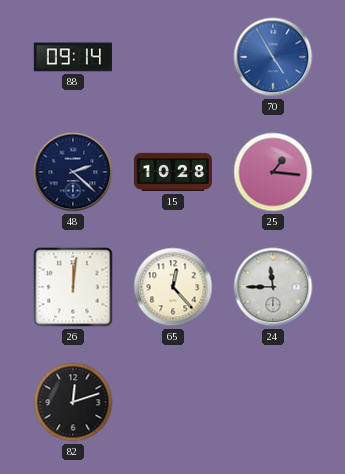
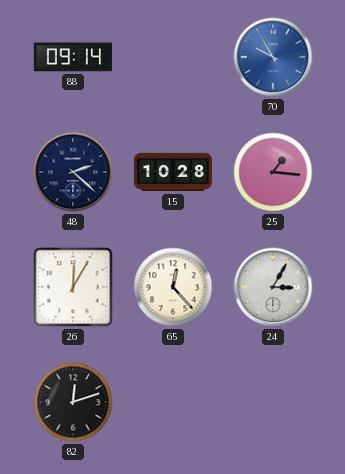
70: 4:55 -> 9:55
26: 12:01 -> 12:05
24: 11:45 -> 3:05
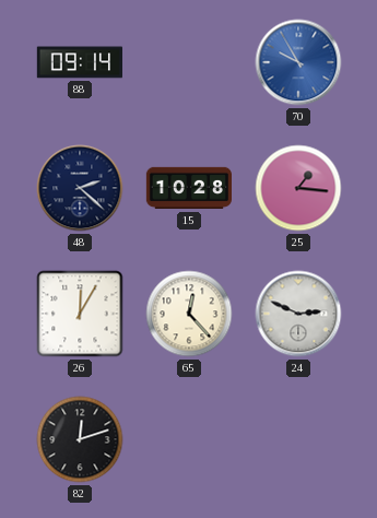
24: 3:05 -> 2:49
